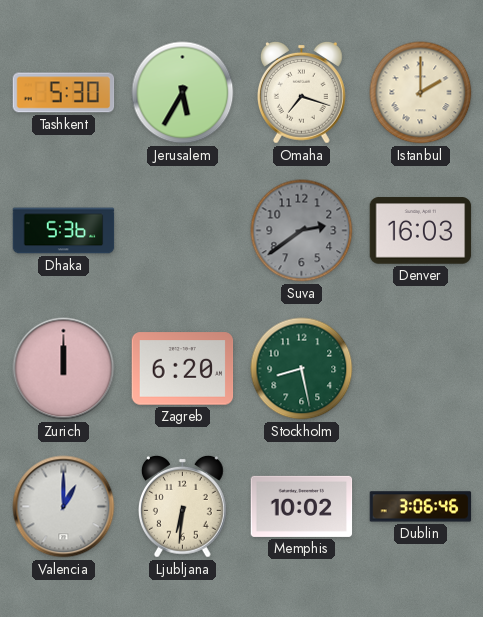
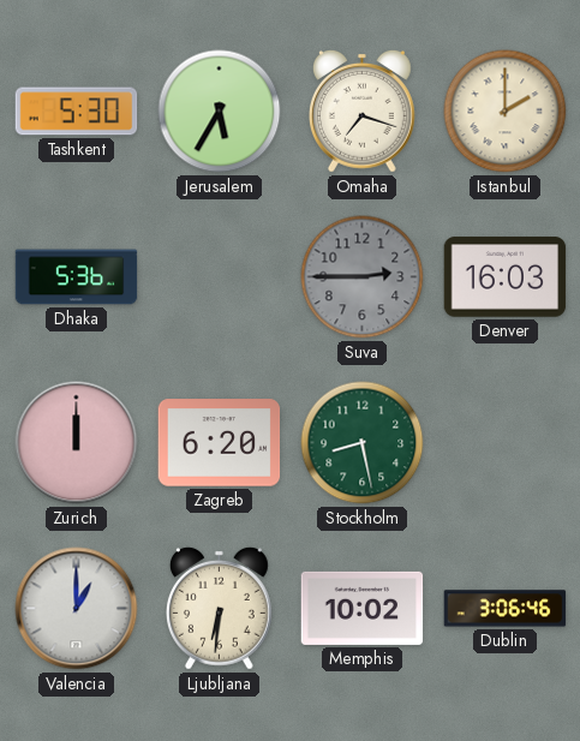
Suva: 2:39 -> 2:45
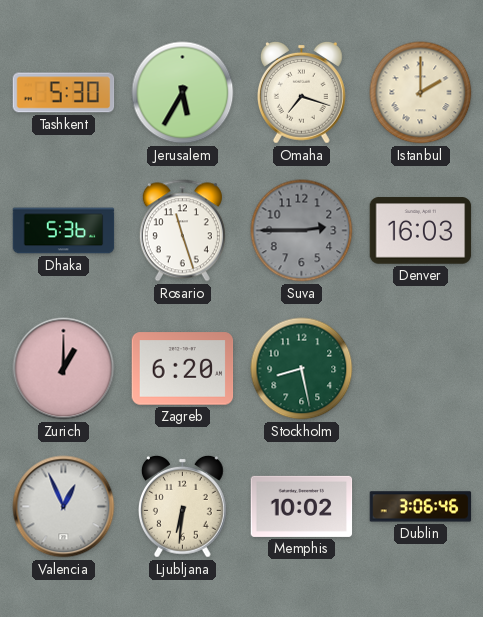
Rosario: none -> 11:27
Zurich: 12:00 -> 1:00
Valencia: 1:00 -> 12:56
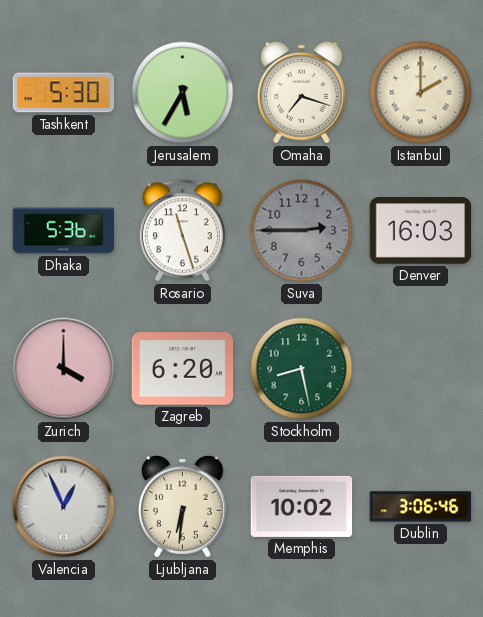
Zurich: 1:00 -> 4:00
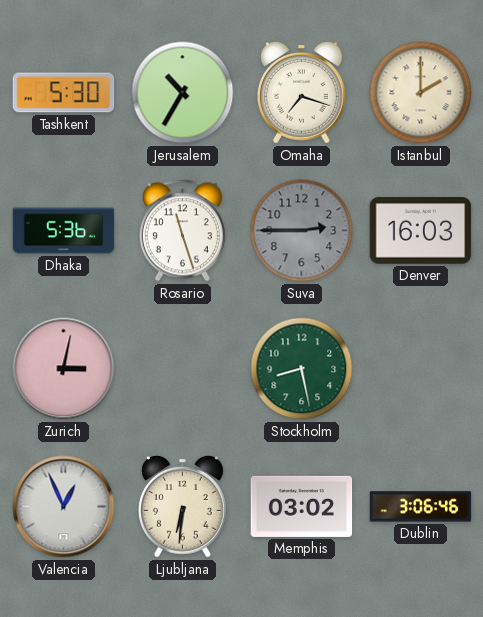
Jerusalem: 5:35 -> 10:35
Zurich: 4:00 -> 3:02
Zagreb: 6:20 -> none
Memphis: 10:02 -> 03:02
